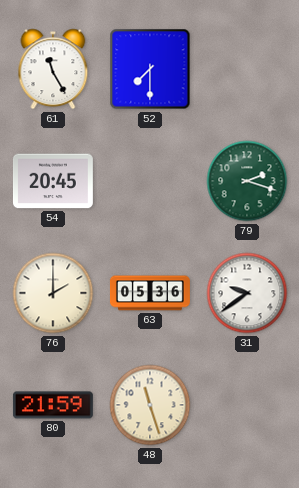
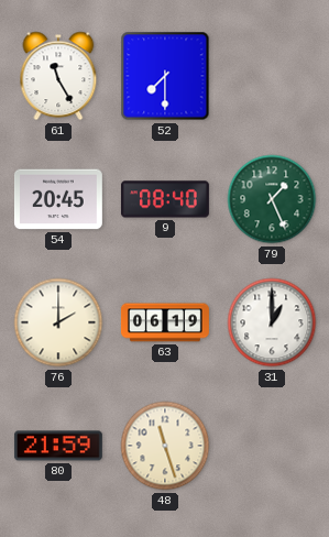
9: none -> 08:40
79: 2:18 -> 1:26
63: 05:36 -> 06:19
31: 9:39 -> 1:00
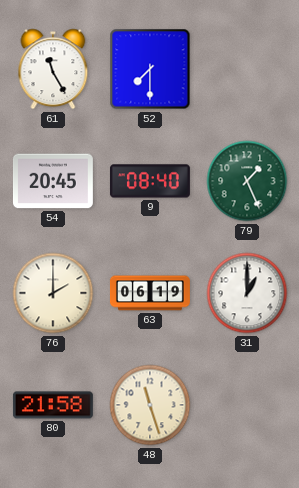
80: 21:59 -> 21:58
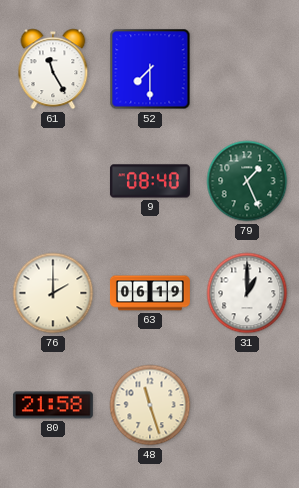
54: 20:45 -> none
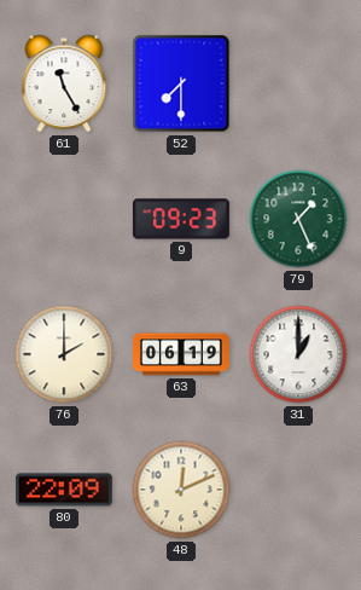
9: 08:40 -> 09:23
80: 21:58 -> 22:09
48: 11:27 -> 12:11
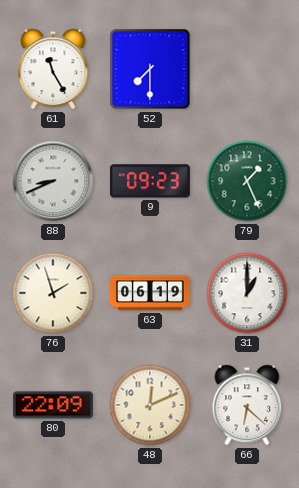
88: none -> 8:41
76: 2:00 -> 1:57
66: none -> 6:22
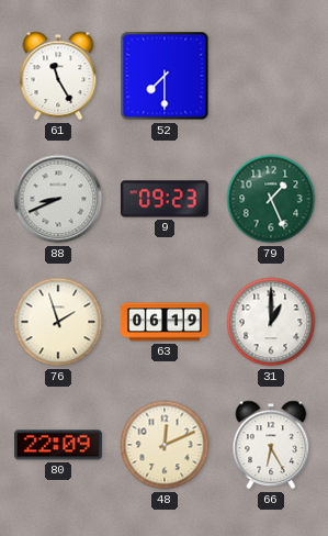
66: 6:22 -> 6:25
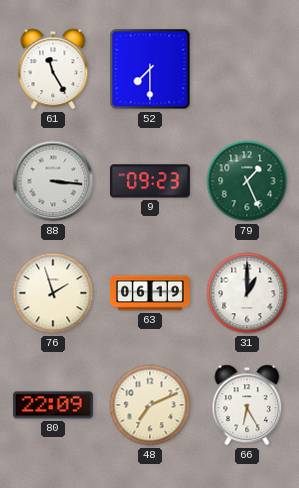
88: 8:41 -> 3:16
48: 12:11 -> 7:11
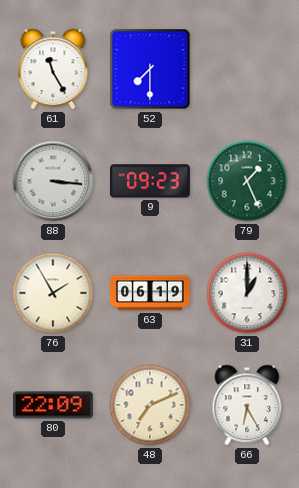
76: 1:57 -> 1:55
